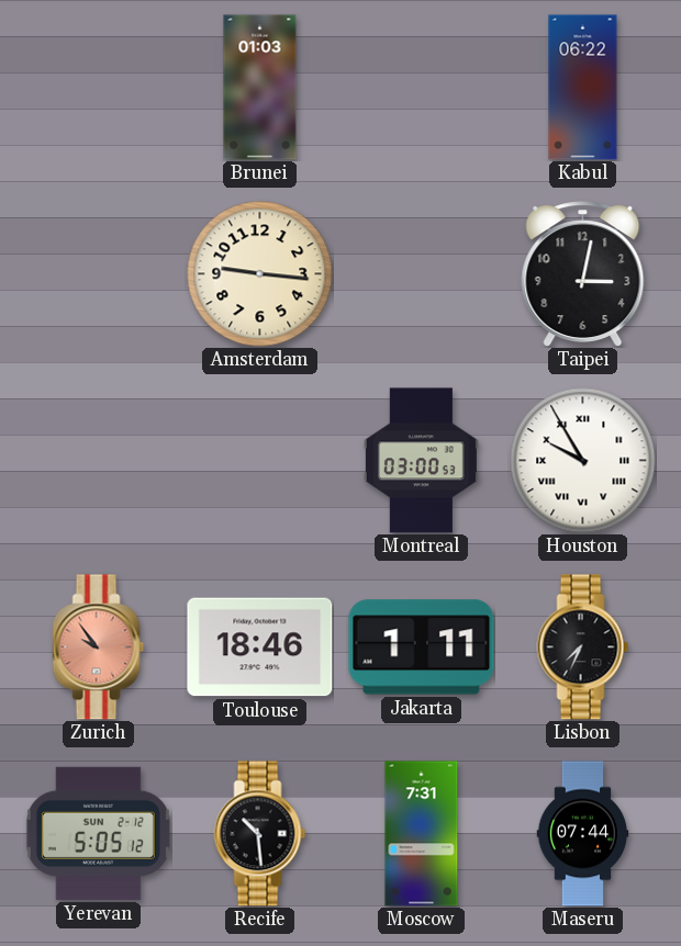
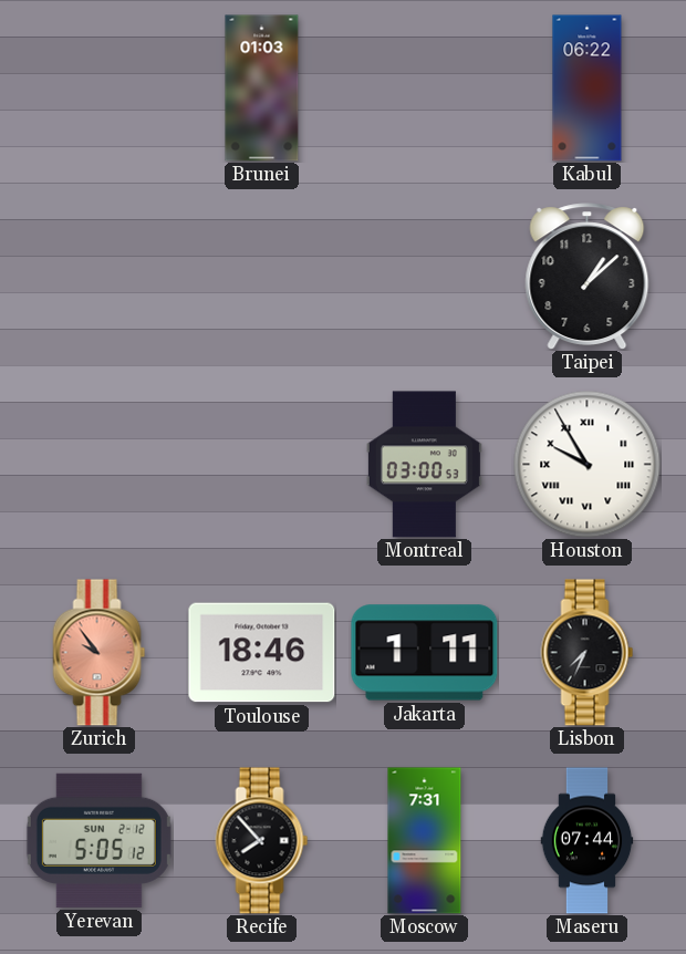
Amsterdam: 9:16 -> none
Taipei: 3:02 -> 1:08
Recife: 10:29 -> 7:53
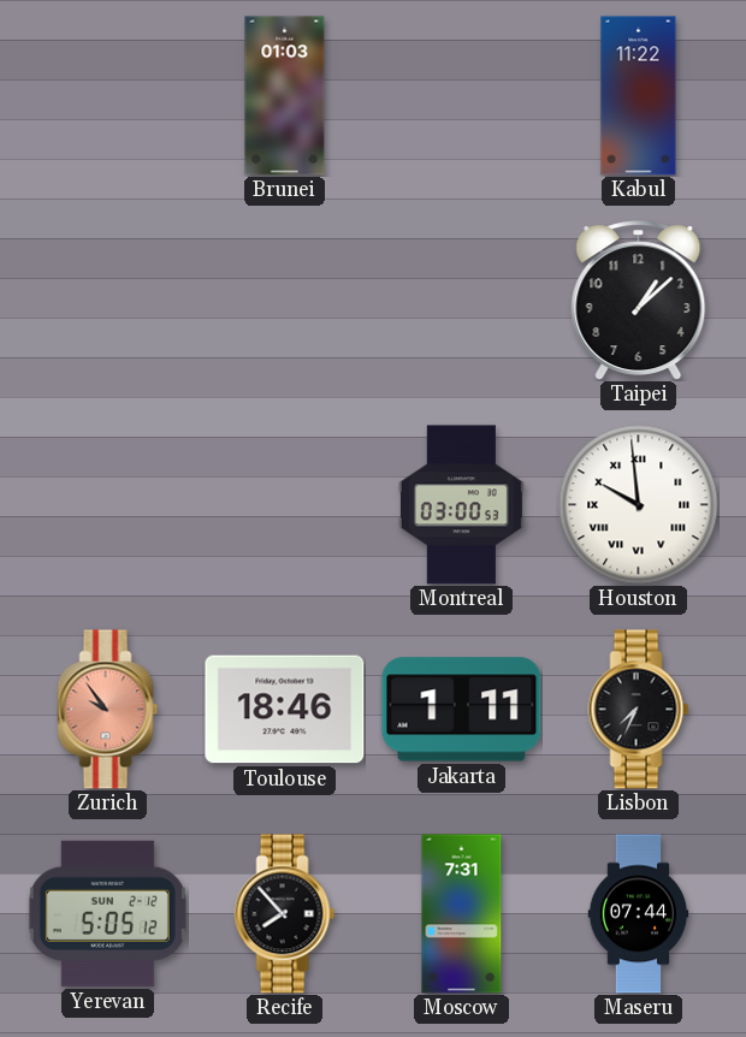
Kabul: 06:22 -> 11:22
Houston: 9:55 -> 9:59
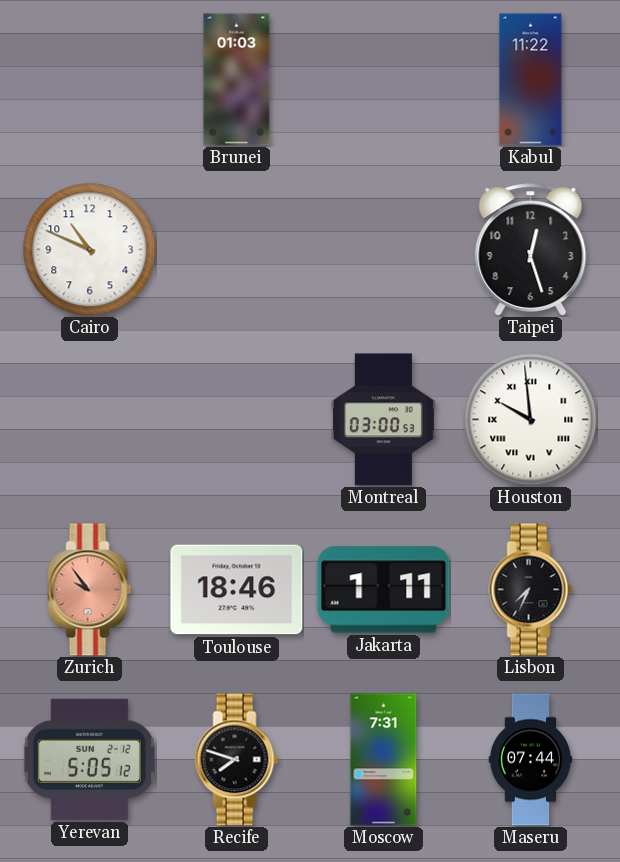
Cairo: none -> 10:49
Taipei: 1:08 -> 12:27
Recife: 7:53 -> 7:48
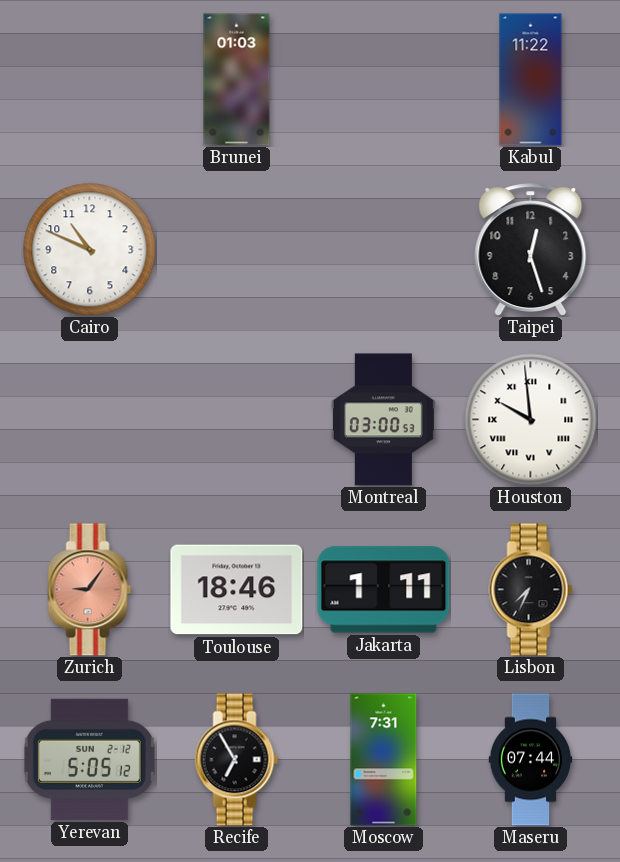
Zurich: 9:54 -> 9:06
Recife: 7:48 -> 6:55
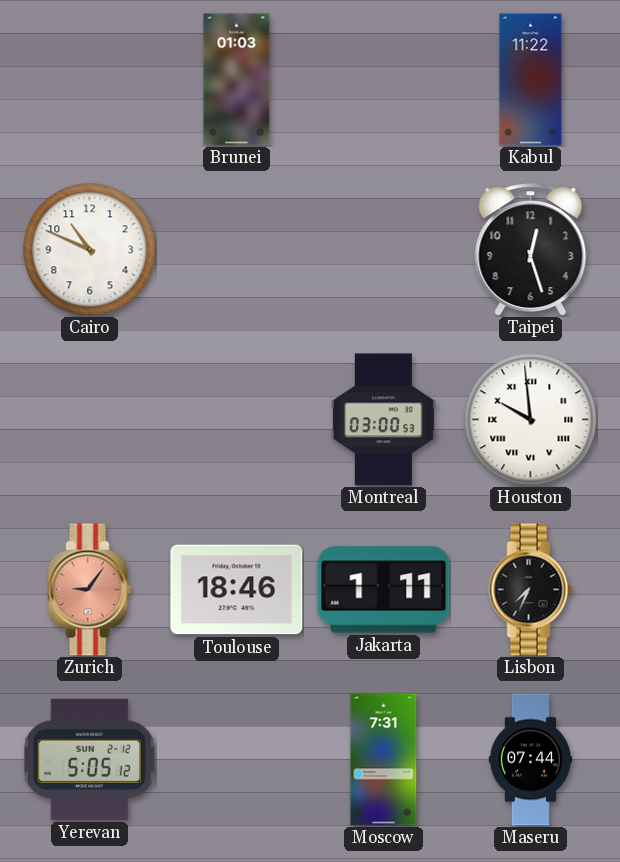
Recife: 6:55 -> none
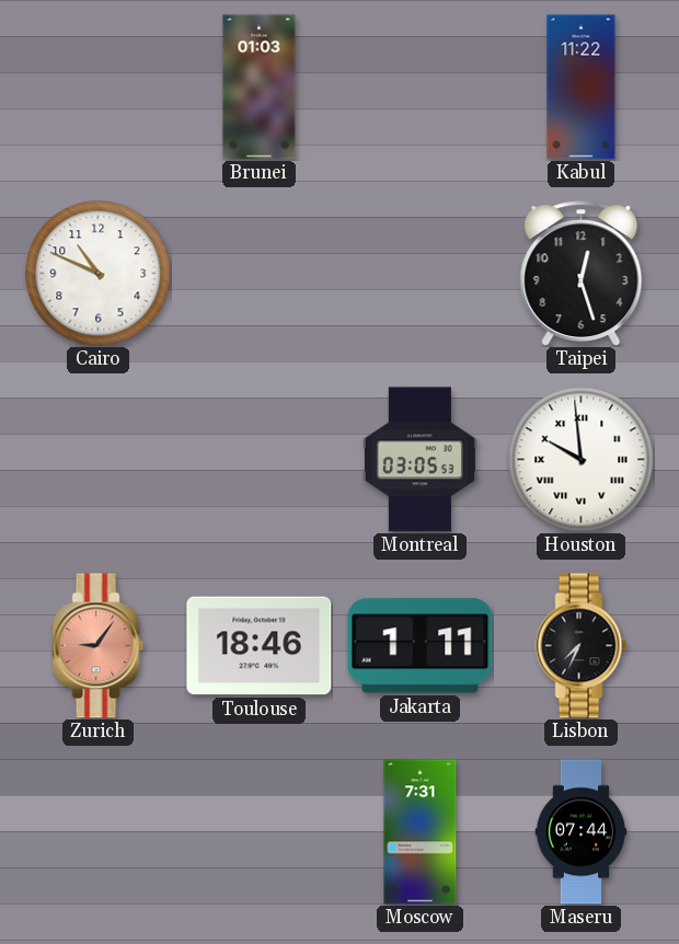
Montreal: 03:00 -> 03:05
Yerevan: 5:05 -> none
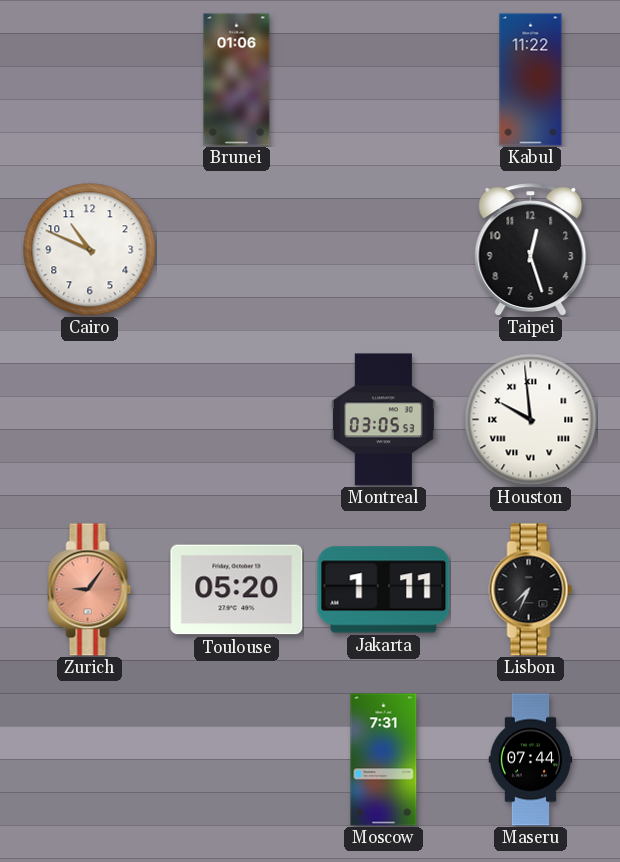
Brunei: 01:03 -> 01:06
Toulouse: 18:46 -> 05:20
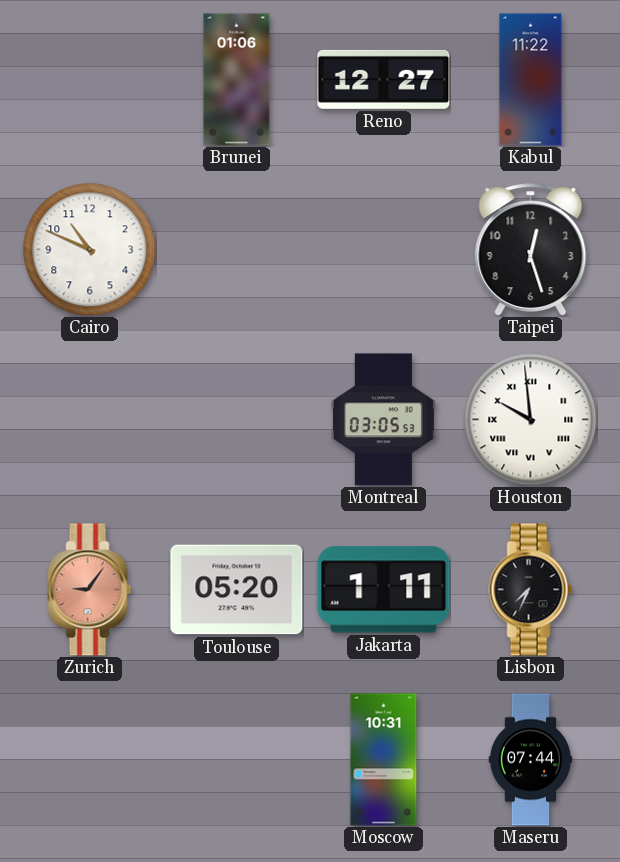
Reno: none -> 12:27
Moscow: 7:31 -> 10:31
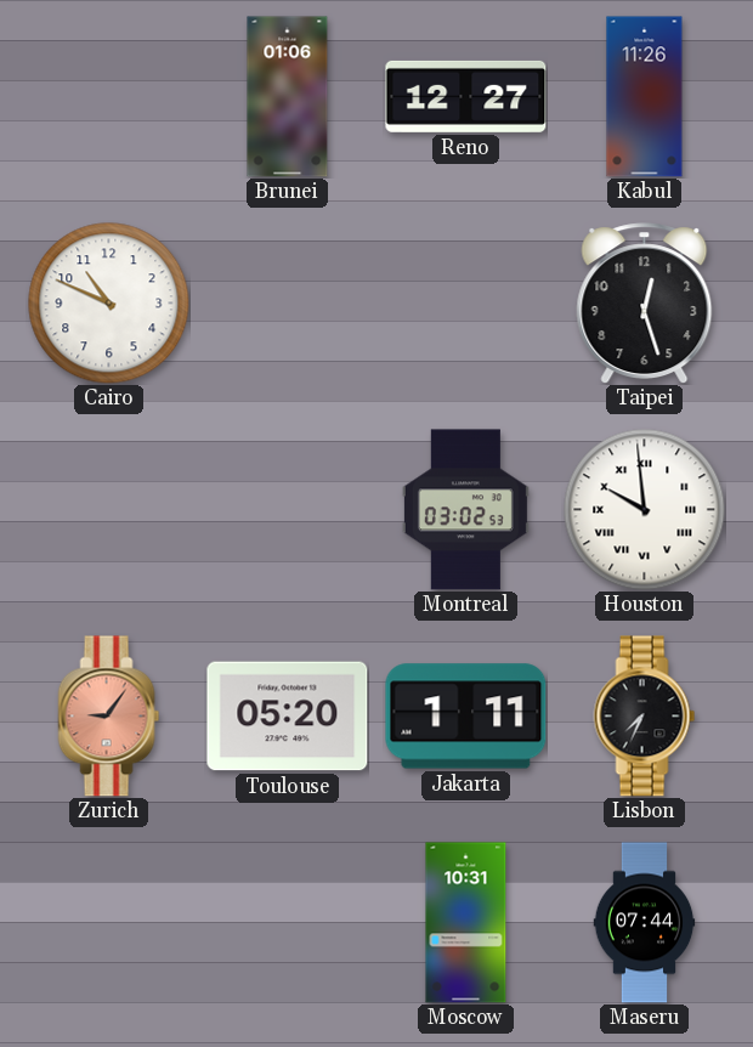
Kabul: 11:22 -> 11:26
Montreal: 03:05 -> 03:02
